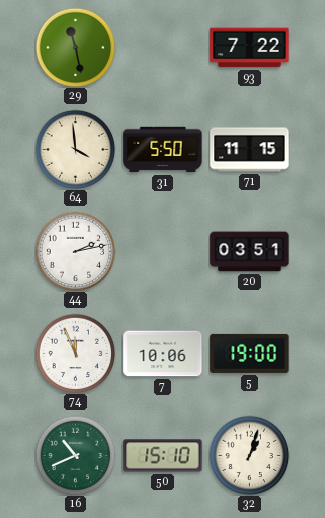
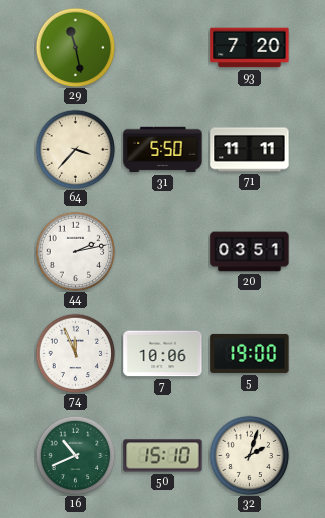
93: 7:22 -> 7:20
64: 3:59 -> 3:37
71: 11:15 -> 11:11
32: 1:03 -> 2:03
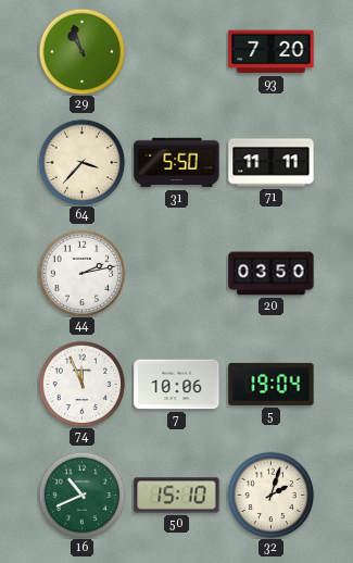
29: 11:28 -> 10:57
20: 03:51 -> 03:50
5: 19:00 -> 19:04
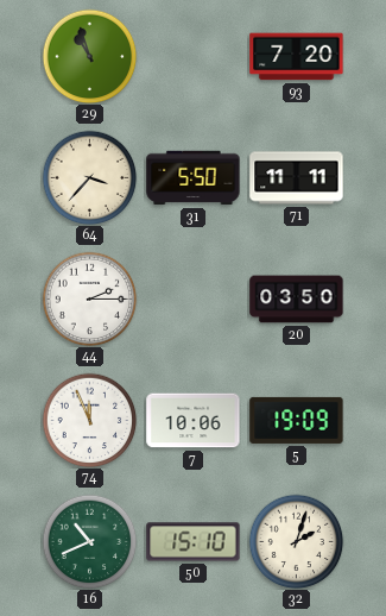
44: 2:13 -> 2:15
5: 19:04 -> 19:09
